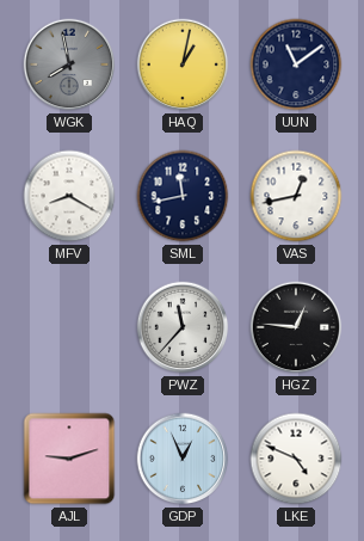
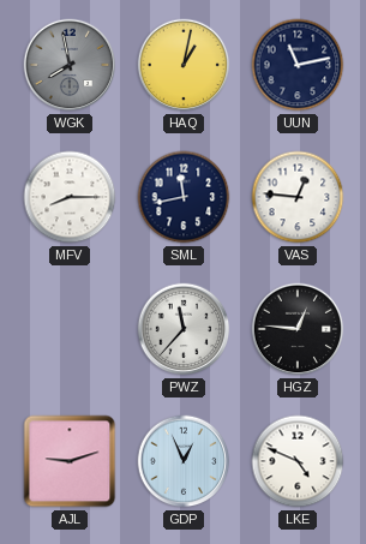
UUN: 11:09 -> 11:13
MFV: 8:20 -> 8:15
VAS: 12:43 -> 12:46
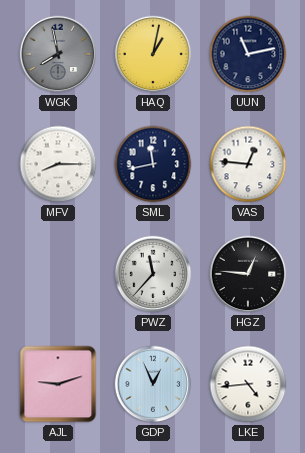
LKE: 4:49 -> 4:44
